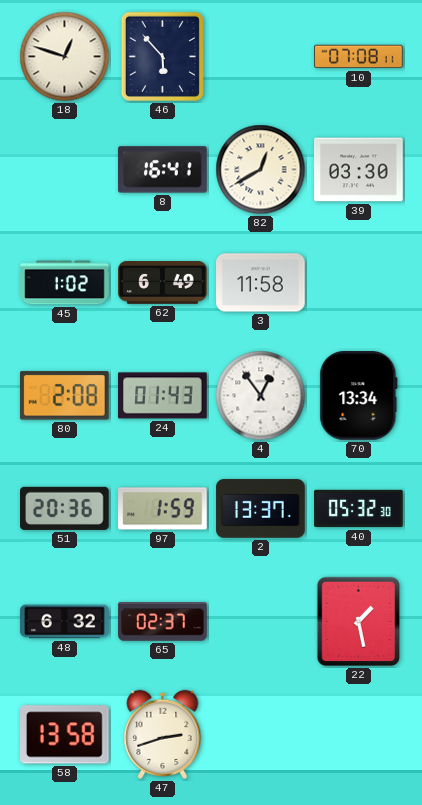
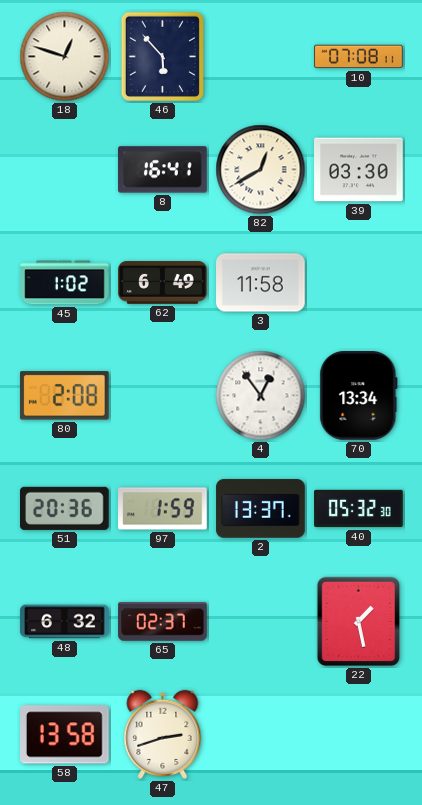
24: 01:43 -> none
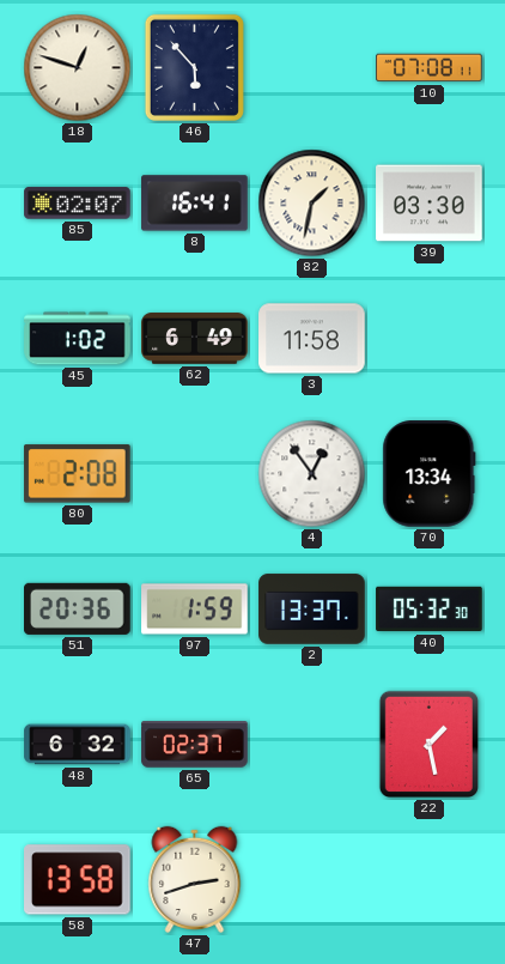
85: none -> 02:07
82: 12:40 -> 1:32
